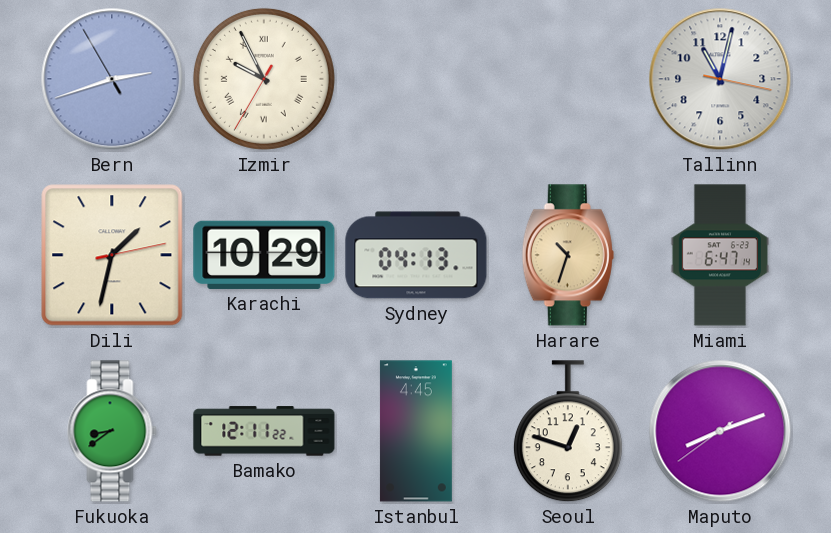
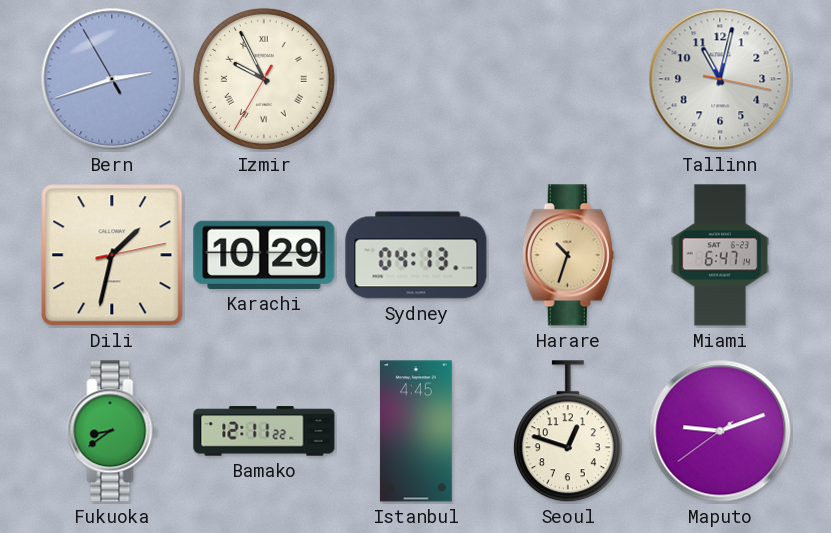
Maputo: 8:11 -> 9:11
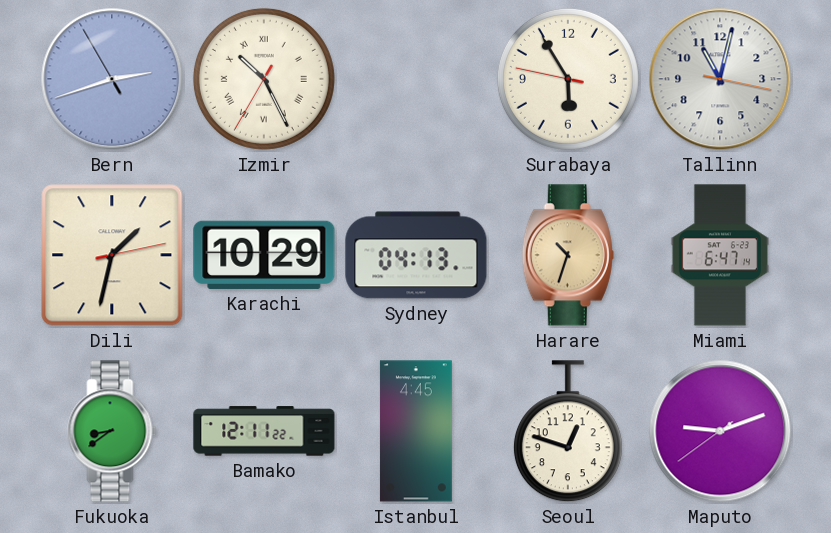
Izmir: 9:55 -> 10:25
Surabaya: none -> 5:54
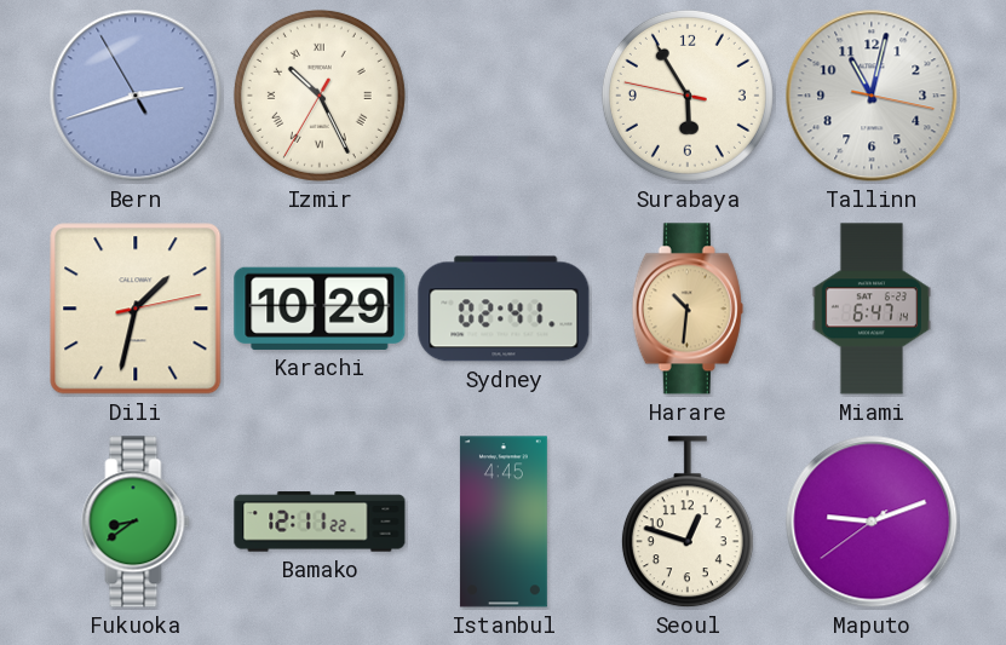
Sydney: 04:13 -> 02:41
Harare: 10:33 -> 10:31
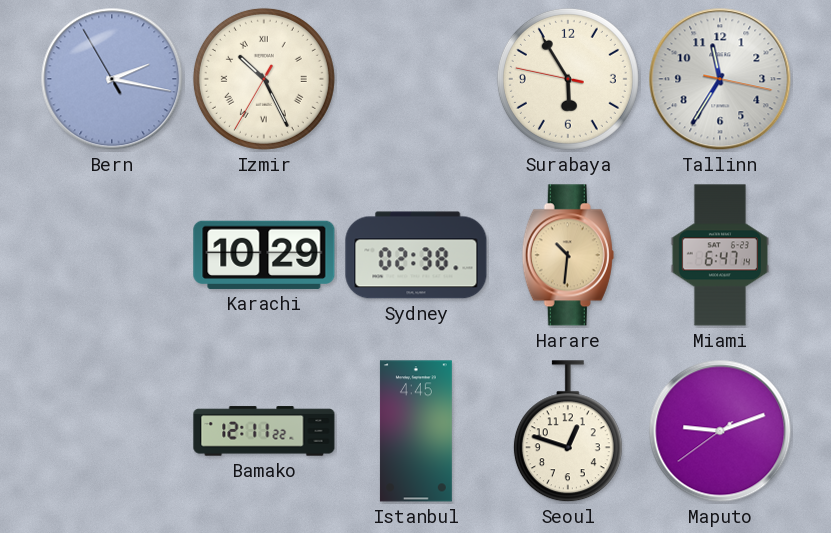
Bern: 2:41 -> 2:16
Tallinn: 11:02 -> 11:35
Dili: 1:32 -> none
Sydney: 02:41 -> 02:38
Fukuoka: 8:39 -> none
